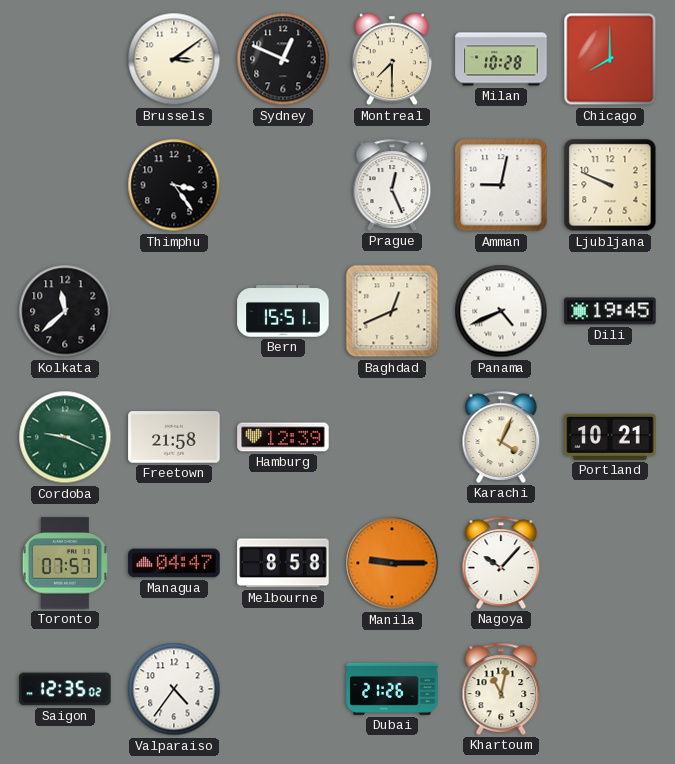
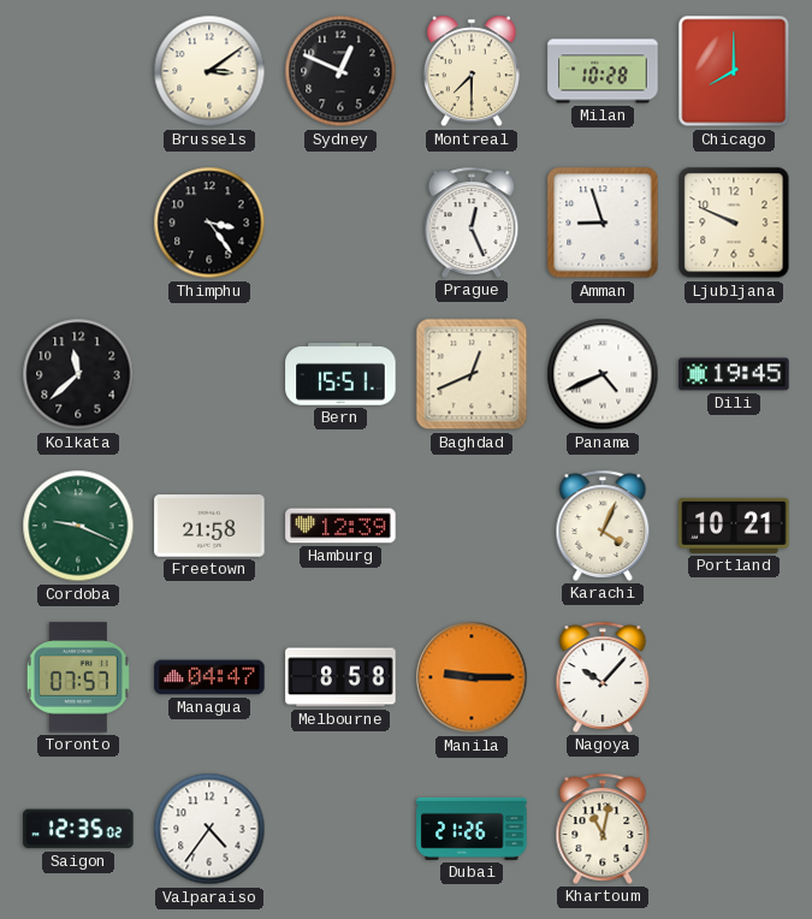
Amman: 9:02 -> 8:57
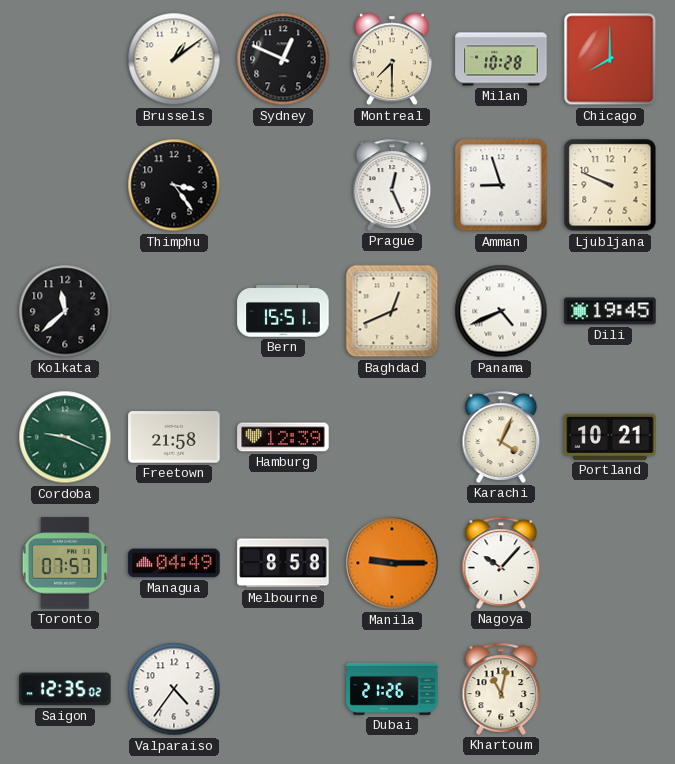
Brussels: 3:09 -> 1:09
Managua: 04:47 -> 04:49
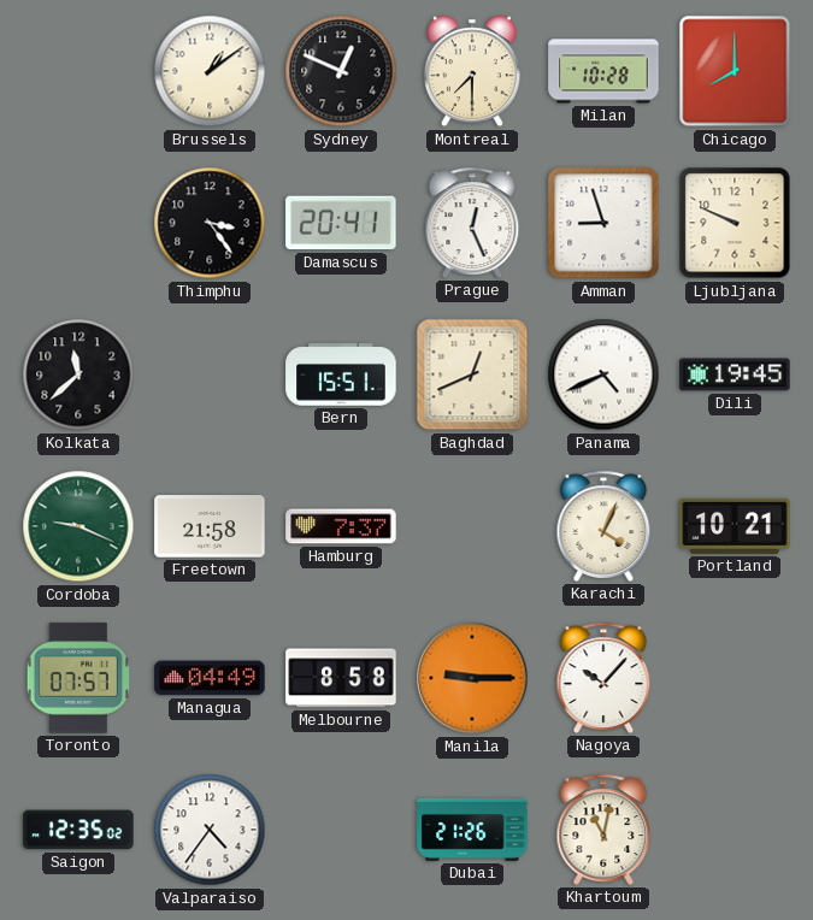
Damascus: none -> 20:41
Hamburg: 12:39 -> 7:37
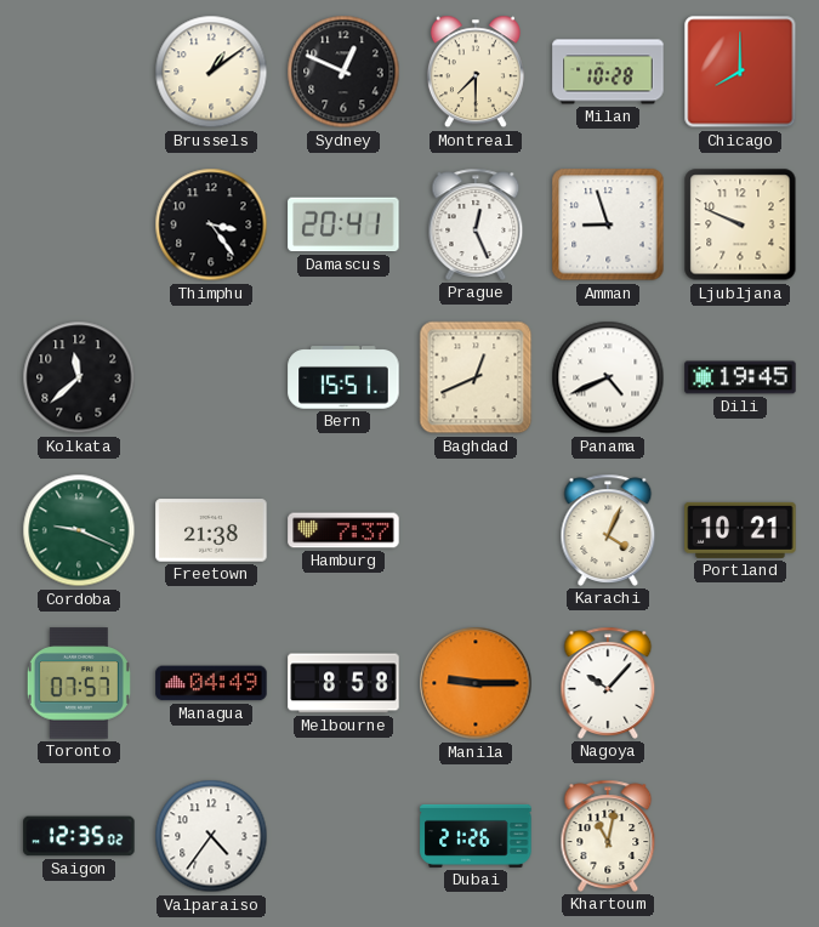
Freetown: 21:58 -> 21:38
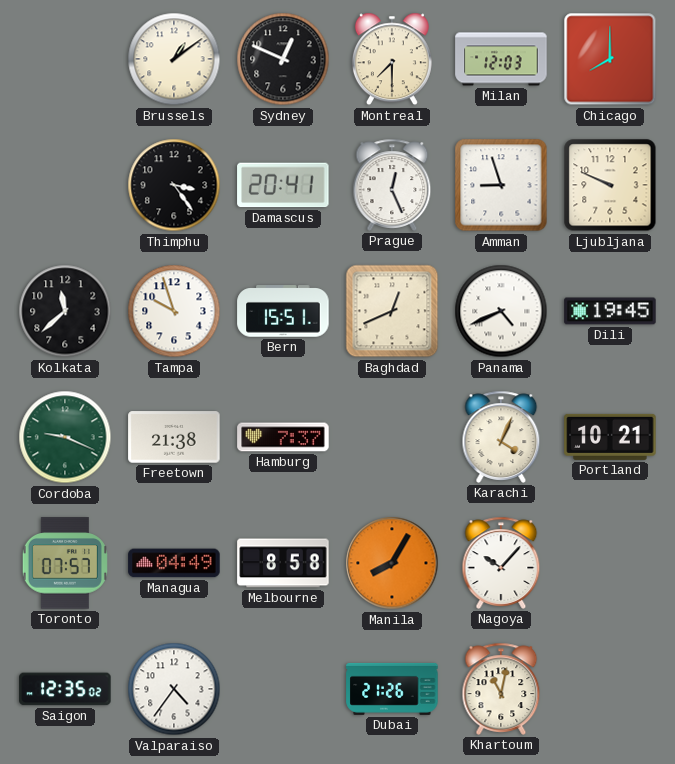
Milan: 10:28 -> 12:03
Tampa: none -> 9:57
Manila: 9:15 -> 8:05
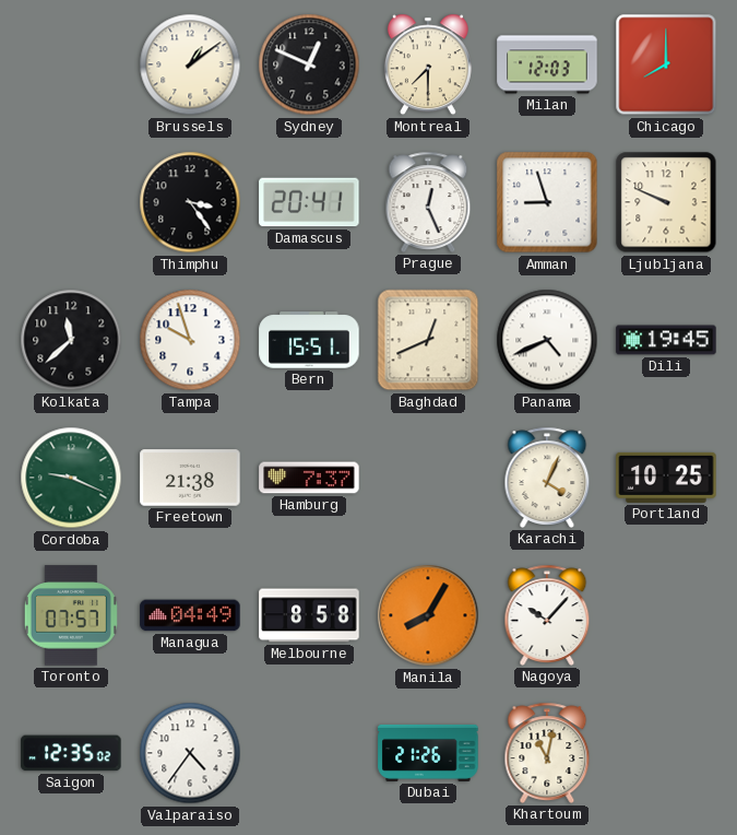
Portland: 10:21 -> 10:25
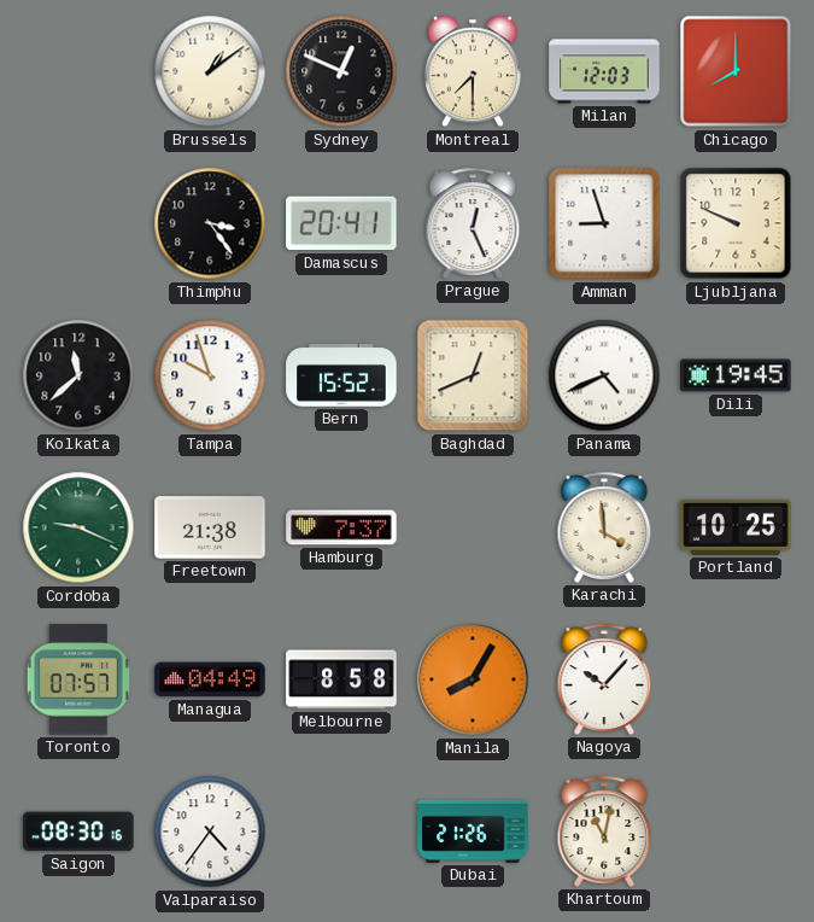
Bern: 15:51 -> 15:52
Karachi: 4:04 -> 3:59
Saigon: 12:35 -> 08:30
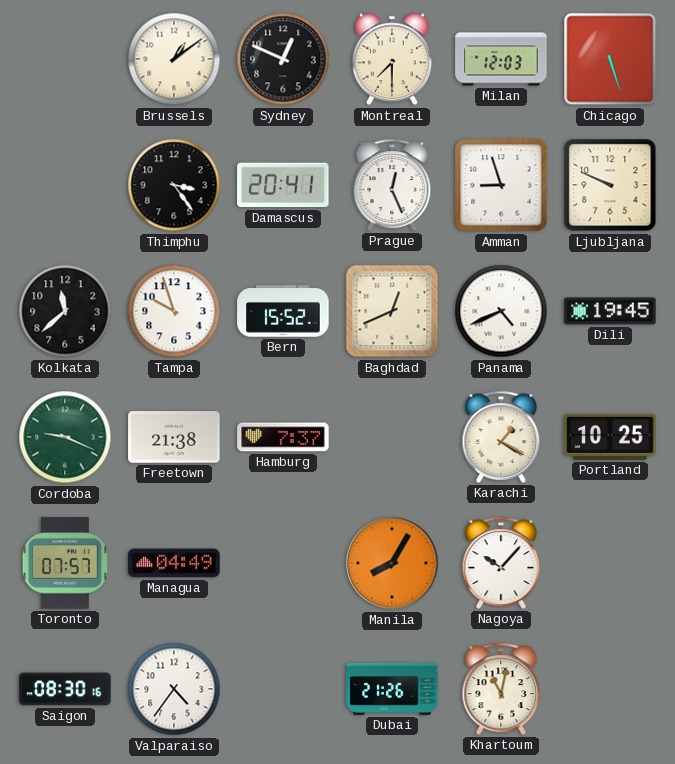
Chicago: 8:00 -> 5:27
Karachi: 3:59 -> 1:20
Melbourne: 8:58 -> none
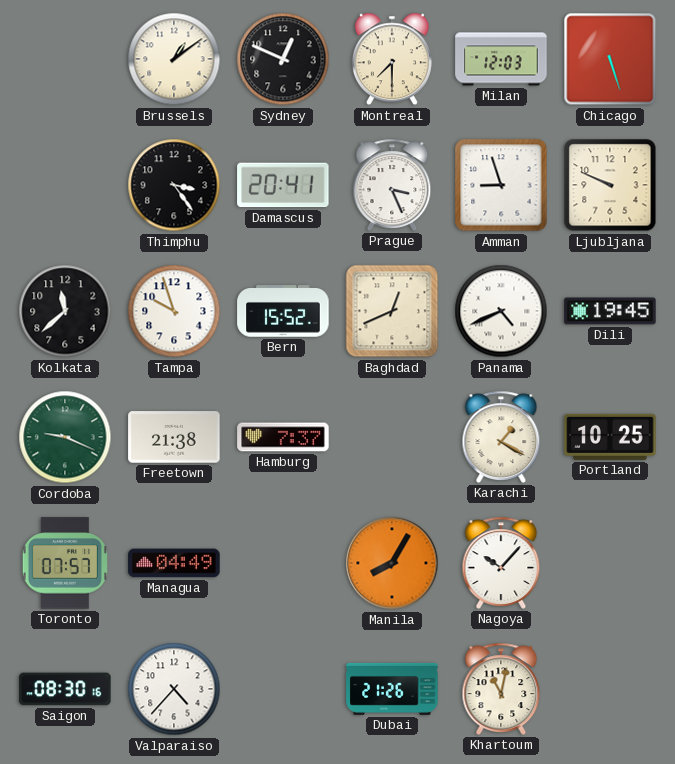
Prague: 12:26 -> 3:26
Valparaiso: 4:36 -> 4:37
